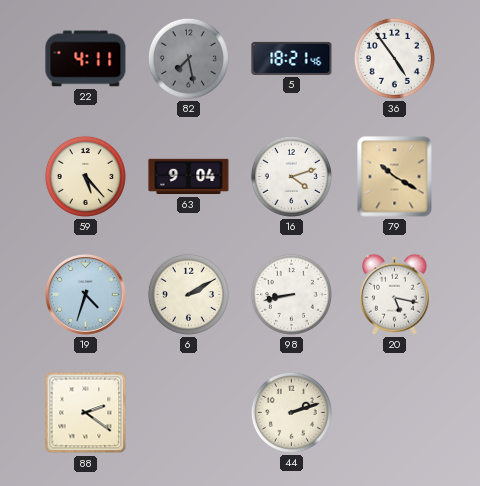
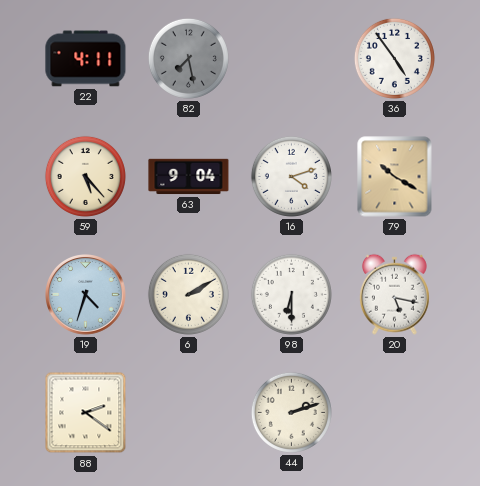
5: 18:21 -> none
98: 8:43 -> 6:30
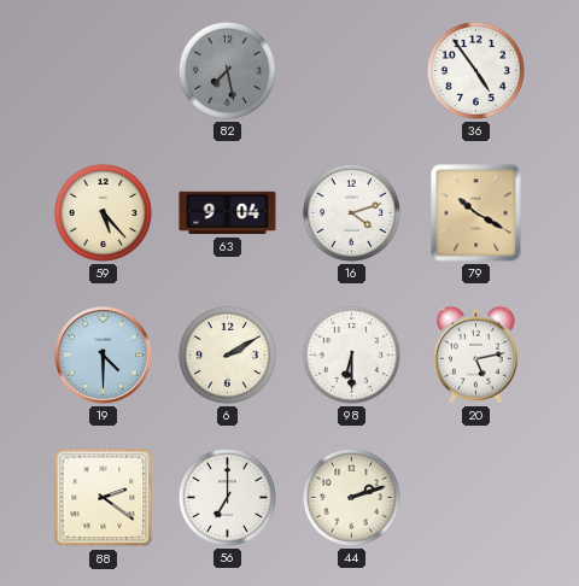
22: 4:11 -> none
19: 4:33 -> 4:30
20: 5:17 -> 5:13
56: none -> 7:00
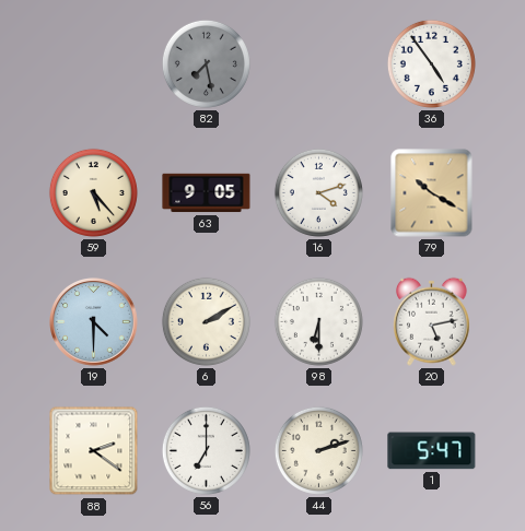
63: 9:04 -> 9:05
1: none -> 5:47
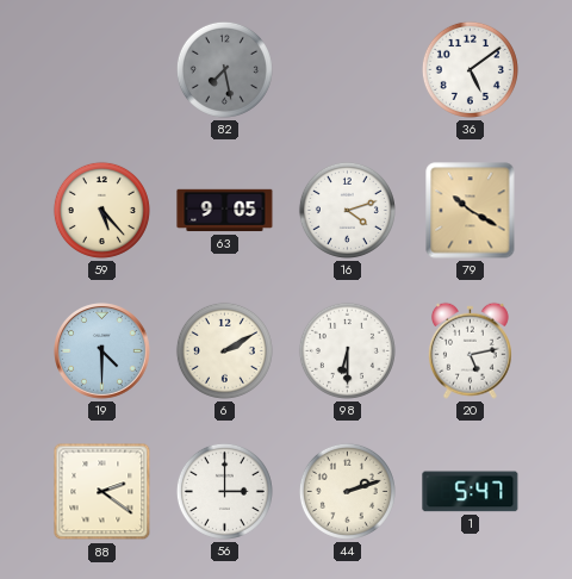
36: 4:54 -> 5:09
56: 7:00 -> 3:00
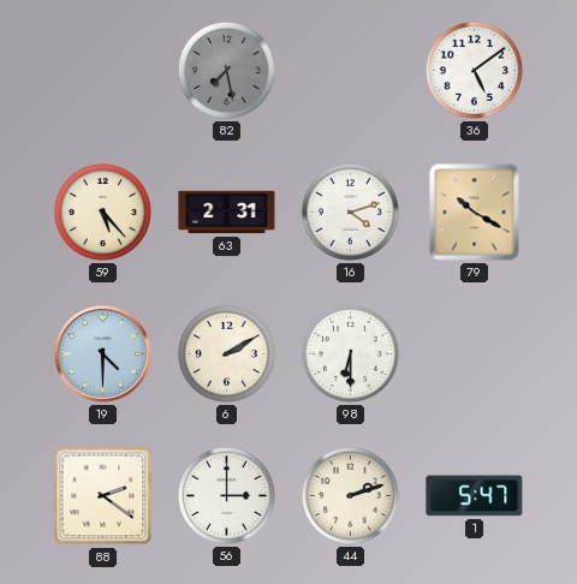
63: 9:05 -> 2:31
20: 5:13 -> none
